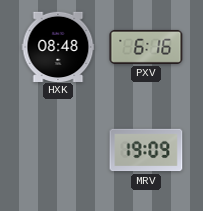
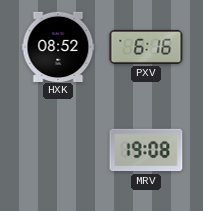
HXK: 08:48 -> 08:52
MRV: 19:09 -> 19:08
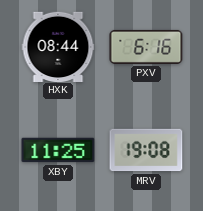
HXK: 08:52 -> 08:44
XBY: none -> 11:25
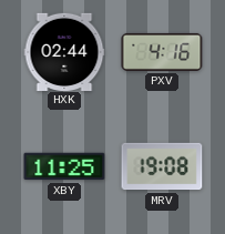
HXK: 08:44 -> 02:44
PXV: 6:16 -> 4:16
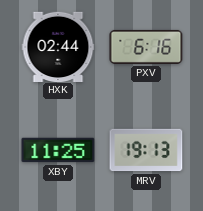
PXV: 4:16 -> 6:16
MRV: 19:08 -> 19:13
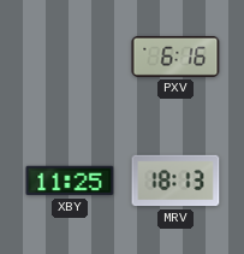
HXK: 02:44 -> none
MRV: 19:13 -> 18:13
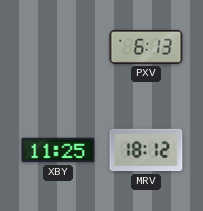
PXV: 6:16 -> 6:13
MRV: 18:13 -> 18:12
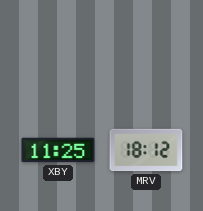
PXV: 6:13 -> none
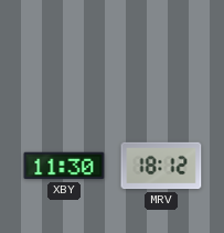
XBY: 11:25 -> 11:30
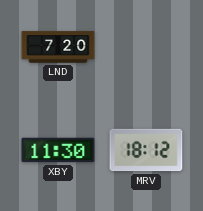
LND: none -> 7:20
